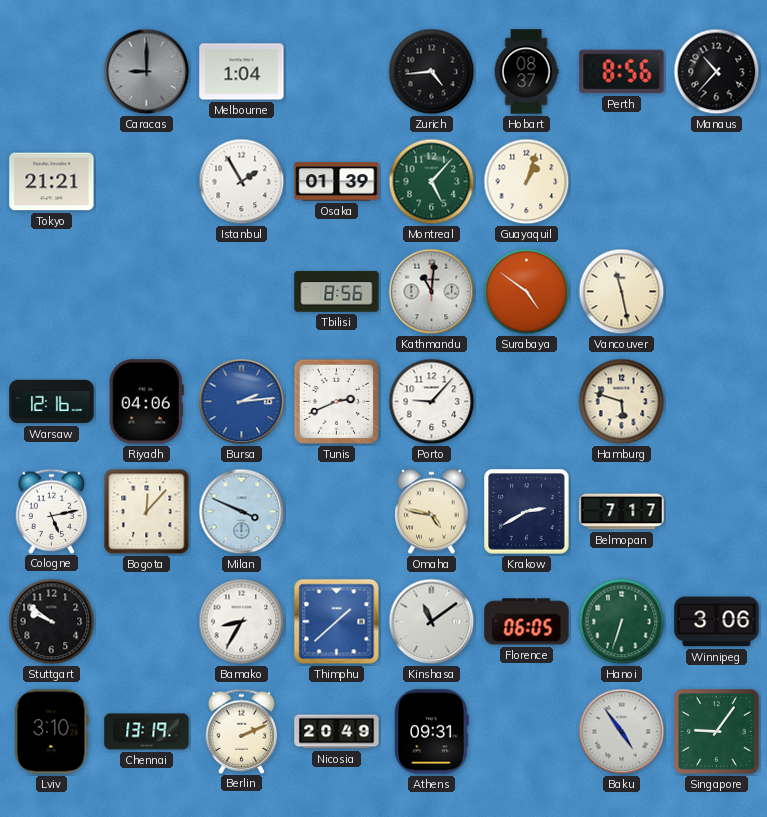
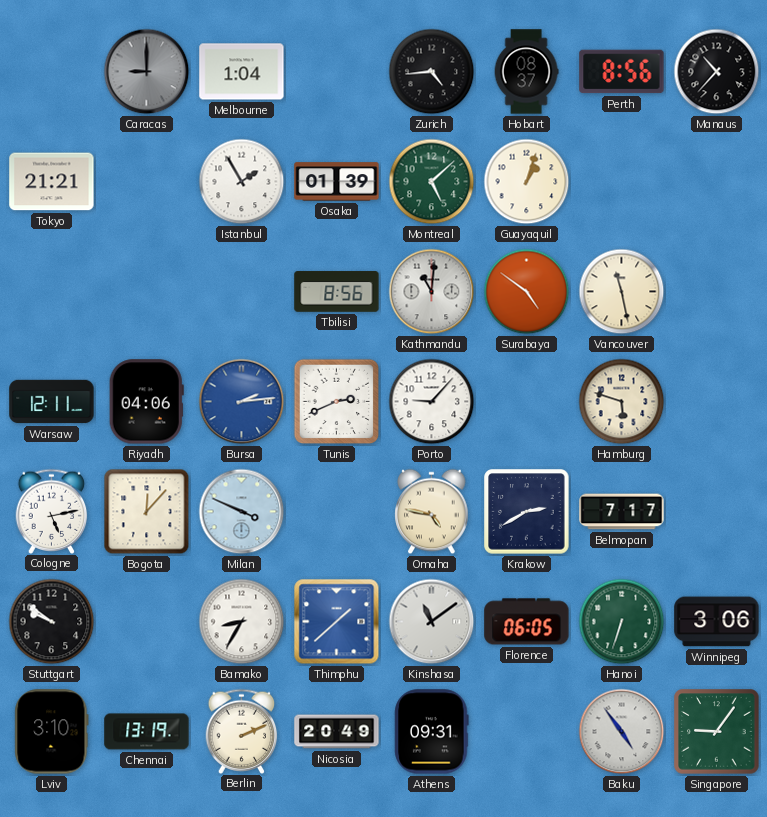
Montreal: 5:07 -> 5:08
Warsaw: 12:16 -> 12:11
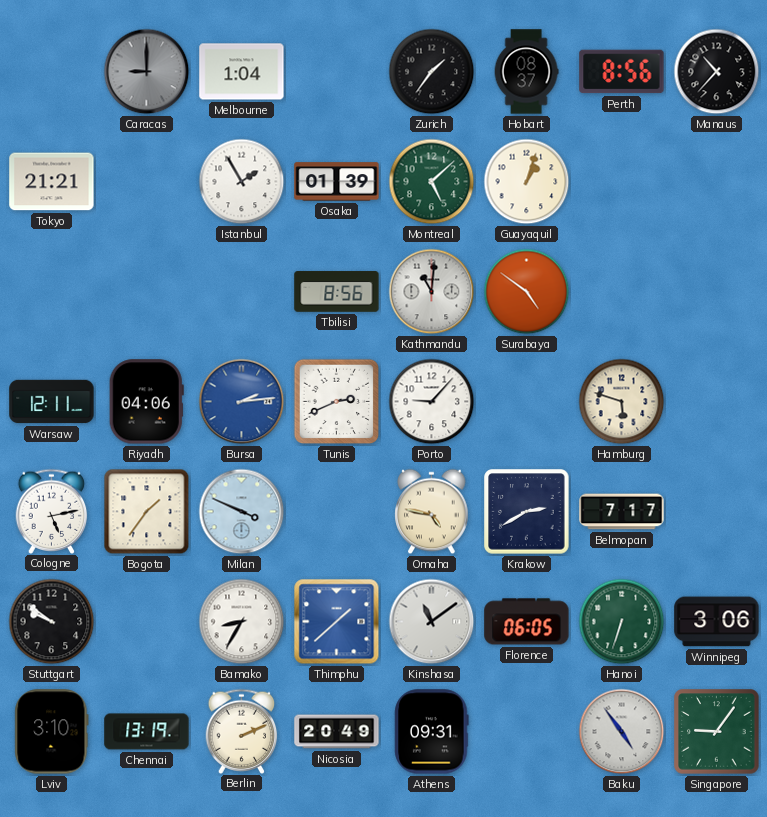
Zurich: 4:44 -> 1:36
Vancouver: 11:28 -> none
Bogota: 12:07 -> 1:36
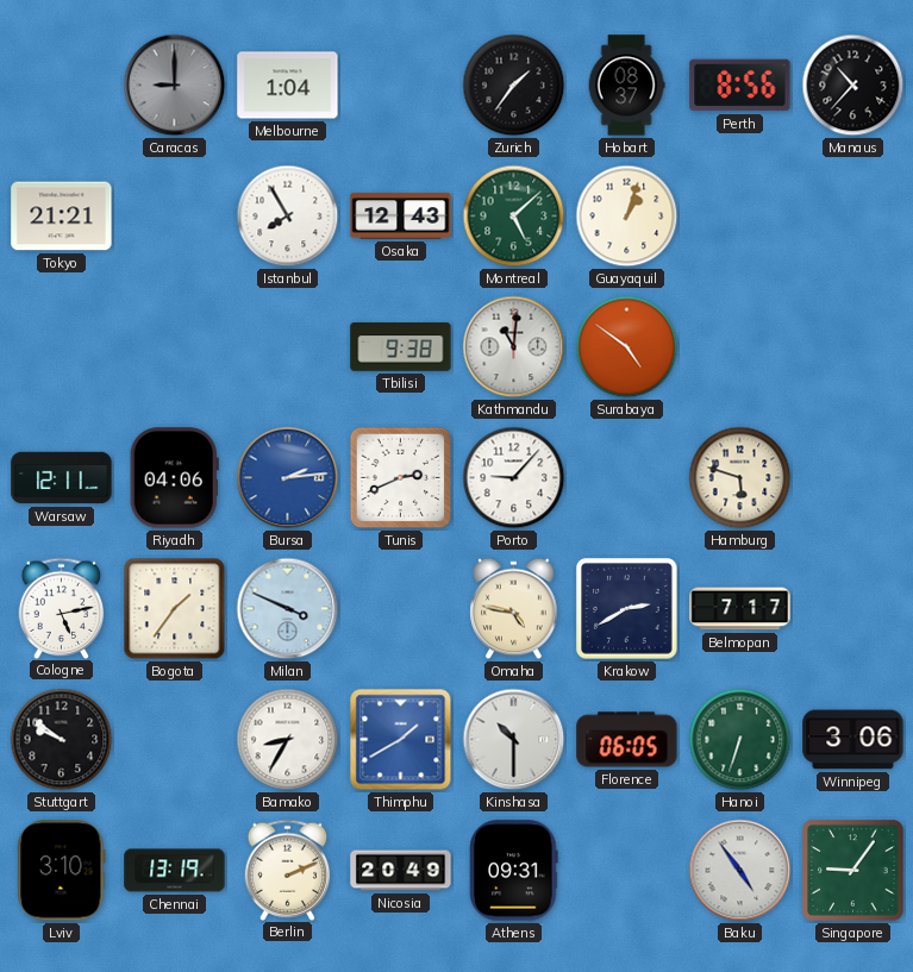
Istanbul: 1:55 -> 7:55
Osaka: 01:39 -> 12:43
Tbilisi: 8:56 -> 9:38
Thimphu: 1:38 -> 1:40
Kinshasa: 11:09 -> 10:30
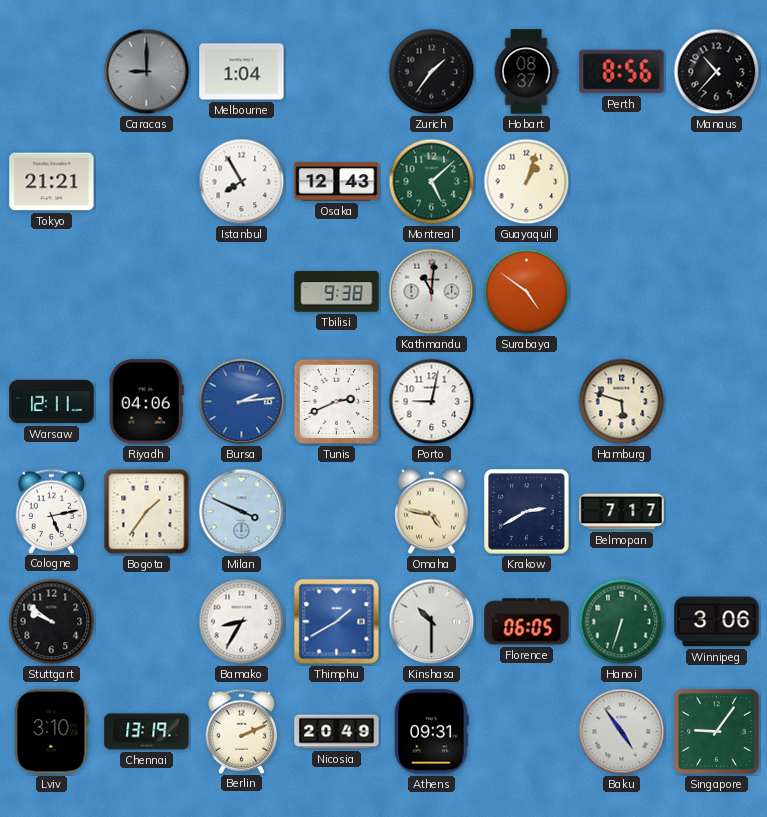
Porto: 9:07 -> 9:02
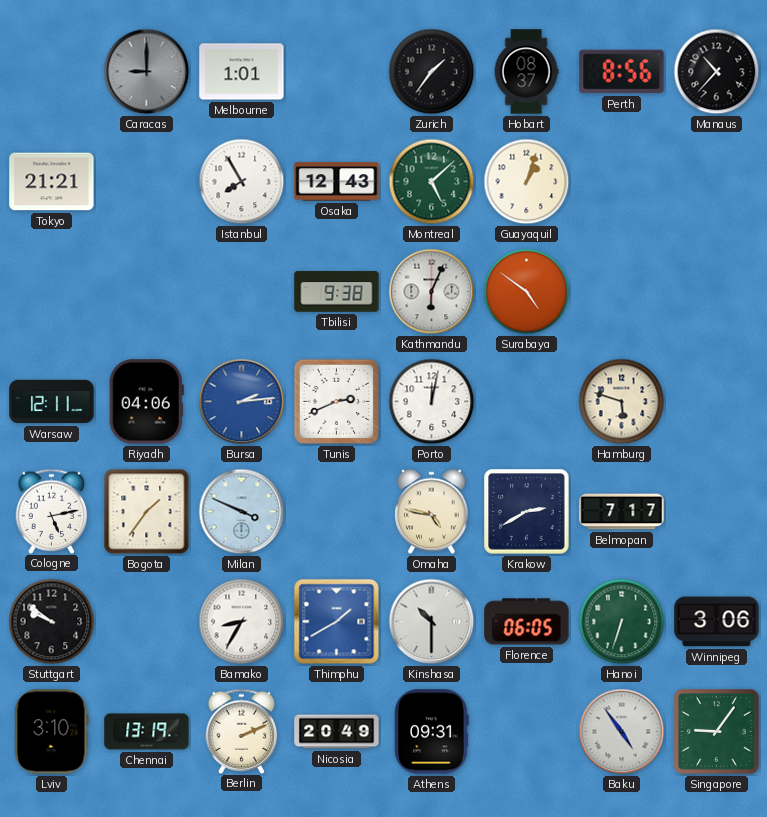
Melbourne: 1:04 -> 1:01
Kathmandu: 11:01 -> 6:04
Porto: 9:02 -> 12:02
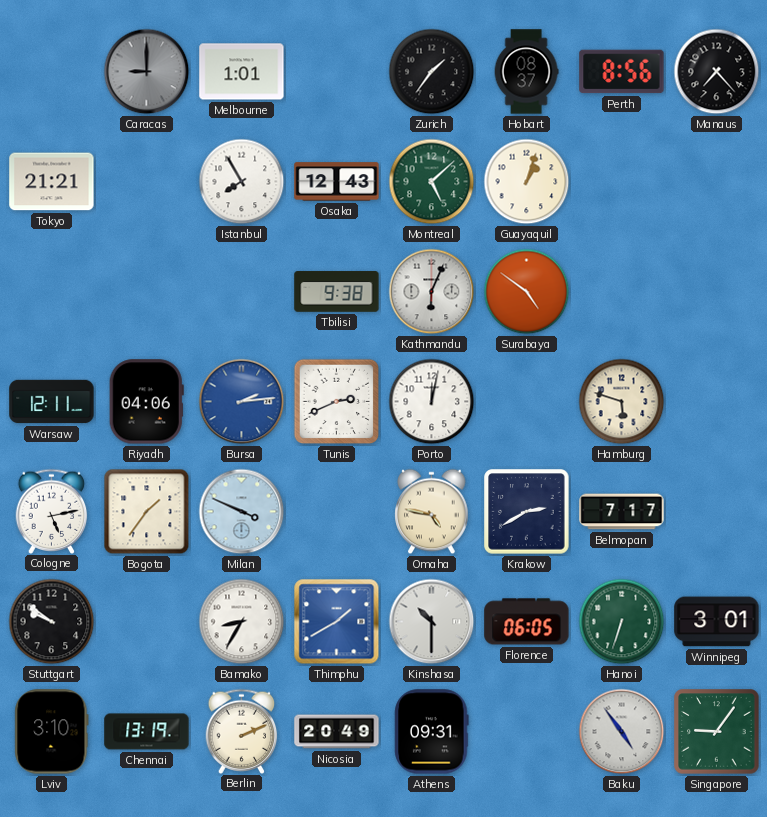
Manaus: 10:37 -> 7:23
Winnipeg: 3:06 -> 3:01
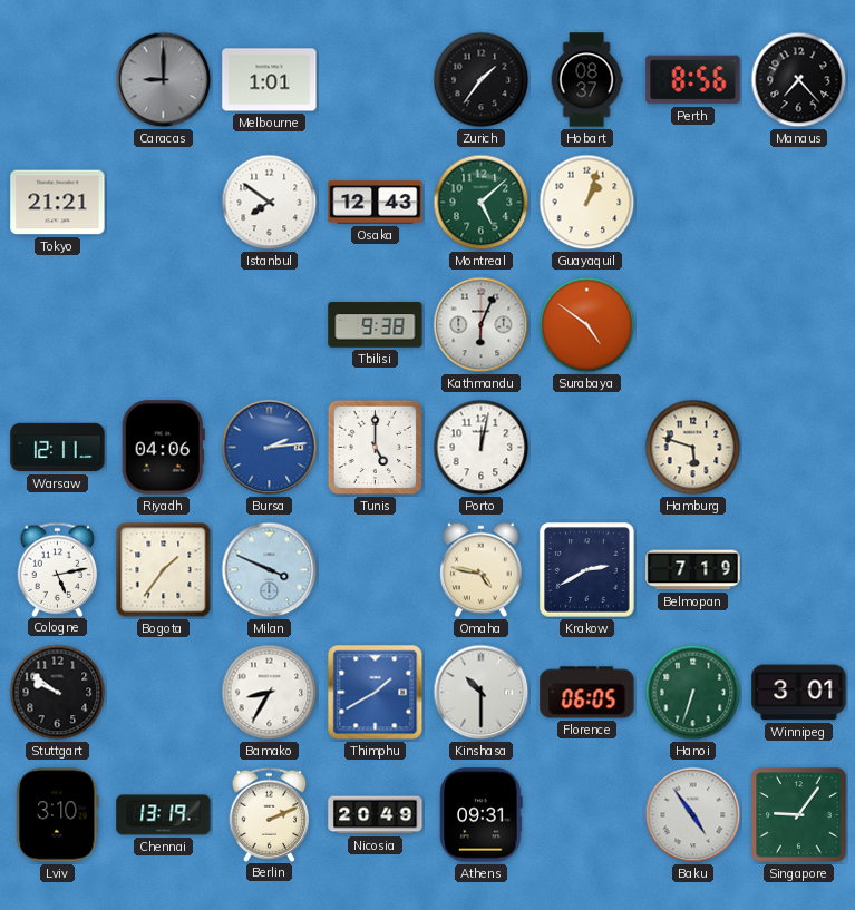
Istanbul: 7:55 -> 7:51
Tunis: 2:41 -> 5:00
Belmopan: 7:17 -> 7:19
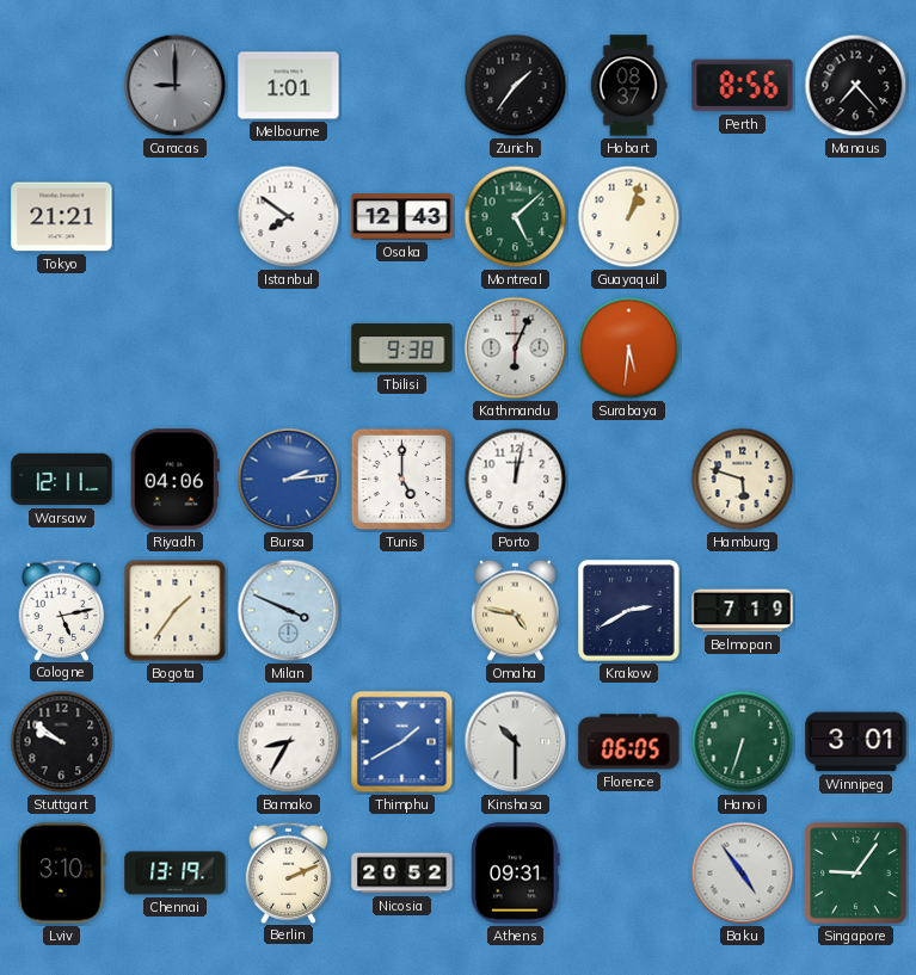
Surabaya: 4:51 -> 5:31
Nicosia: 20:49 -> 20:52
